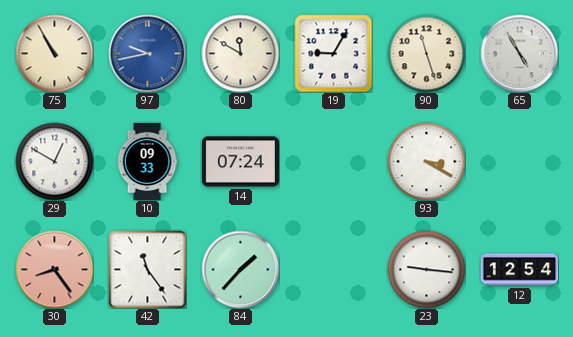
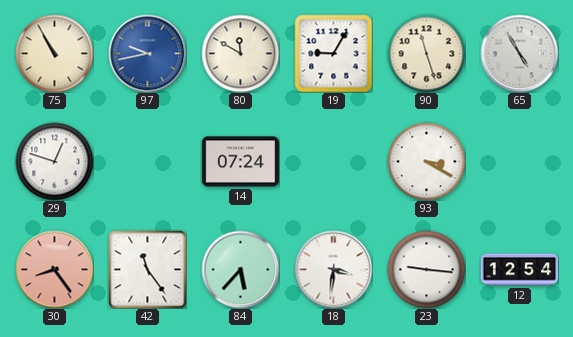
29: 12:50 -> 12:48
10: 09:33 -> none
84: 1:37 -> 5:37
18: none -> 3:31
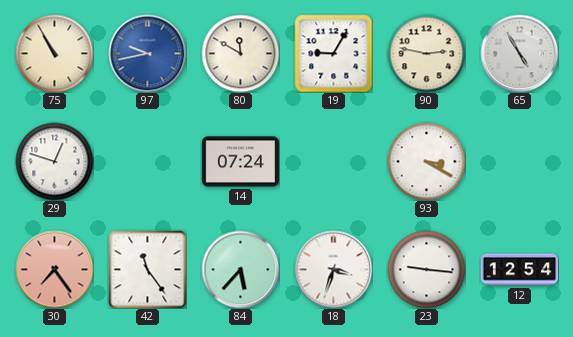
90: 11:27 -> 2:47
30: 8:24 -> 7:24
18: 3:31 -> 3:33
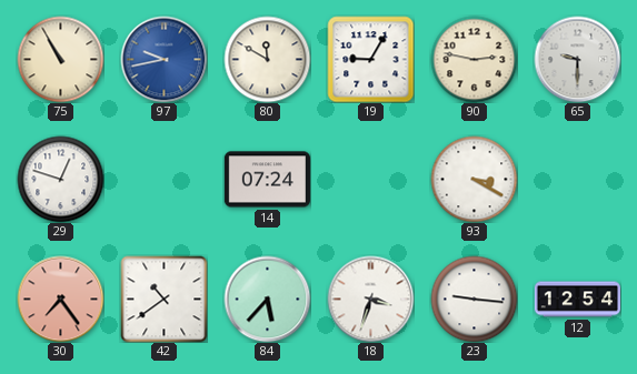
65: 4:55 -> 9:30
42: 11:24 -> 10:39
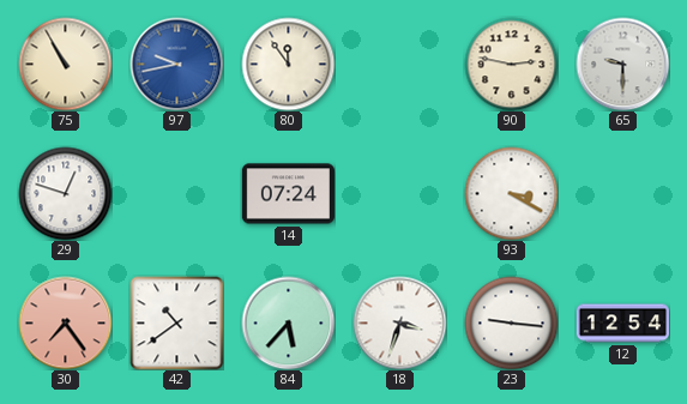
80: 11:50 -> 11:54
19: 9:05 -> none
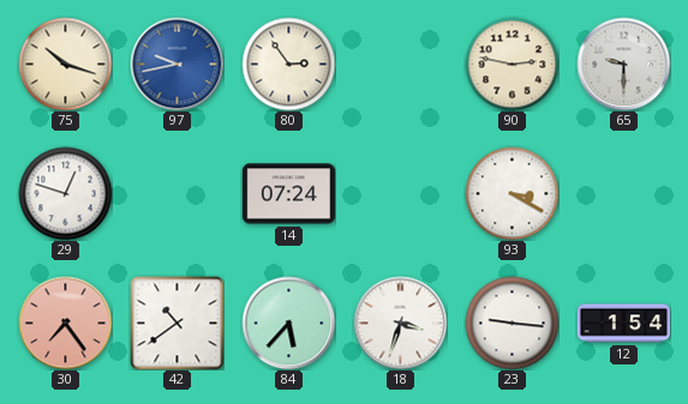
75: 10:55 -> 10:18
80: 11:54 -> 2:54
12: 12:54 -> 1:54
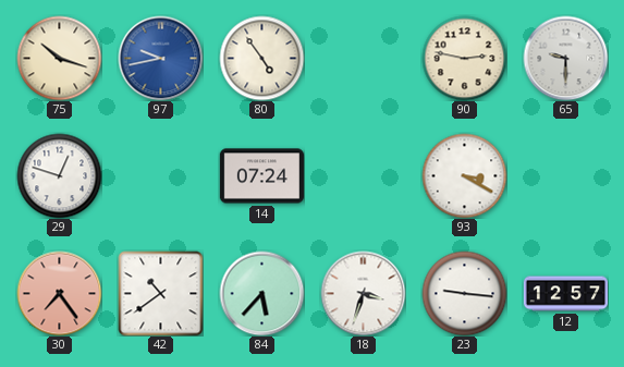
80: 2:54 -> 4:54
12: 1:54 -> 12:57
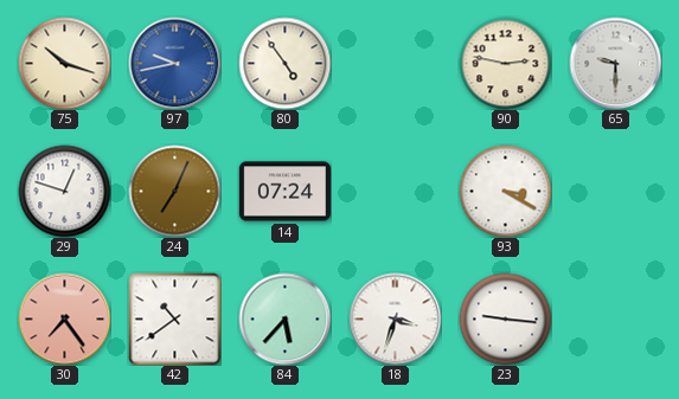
24: none -> 7:04
12: 12:57 -> none
